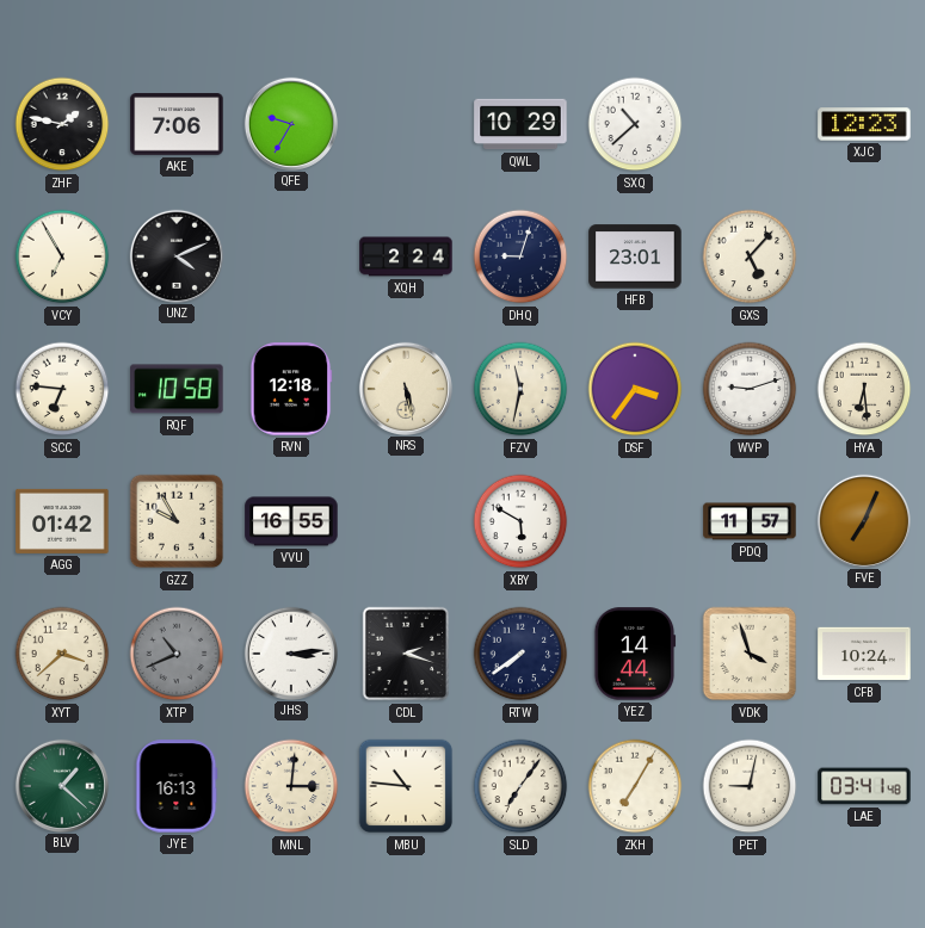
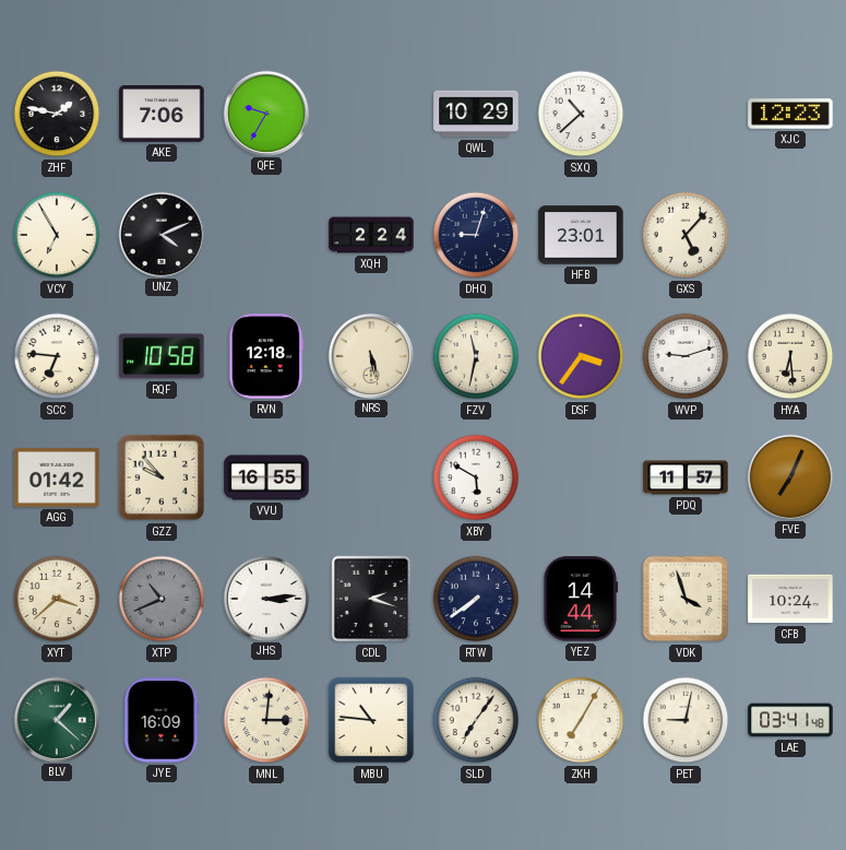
GZZ: 9:55 -> 9:53
JYE: 16:13 -> 16:09
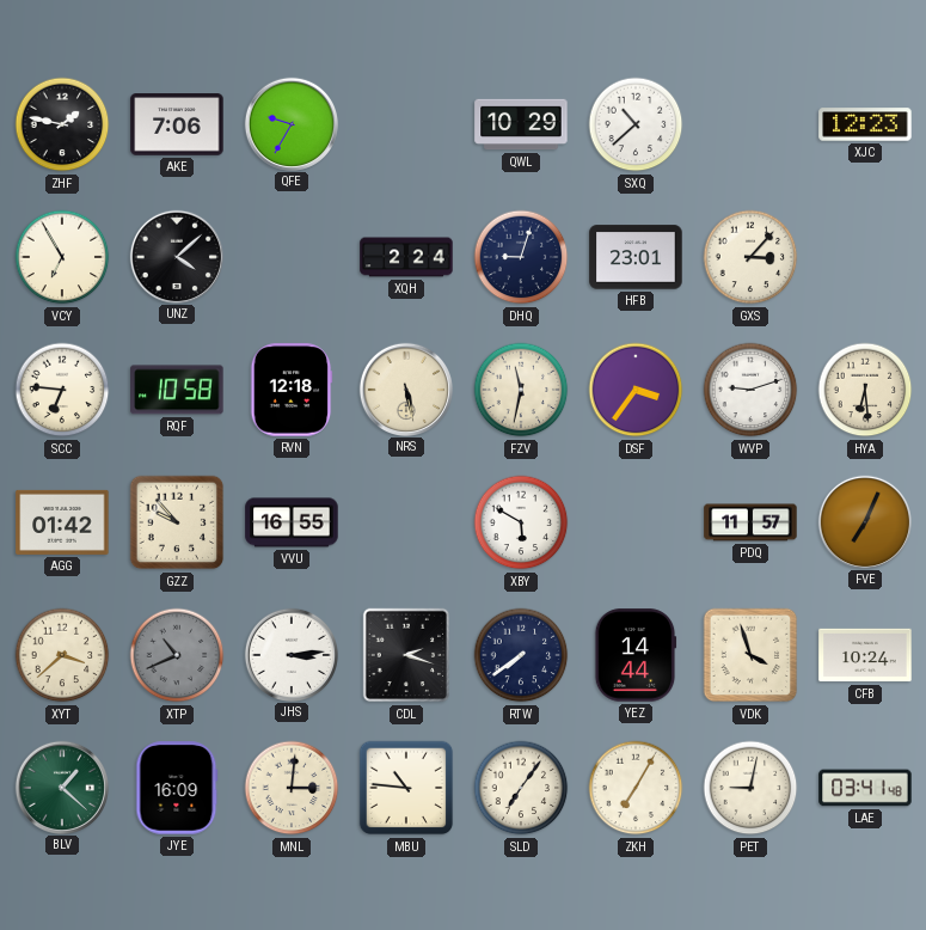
UNZ: 4:11 -> 4:08
GXS: 5:07 -> 3:07
